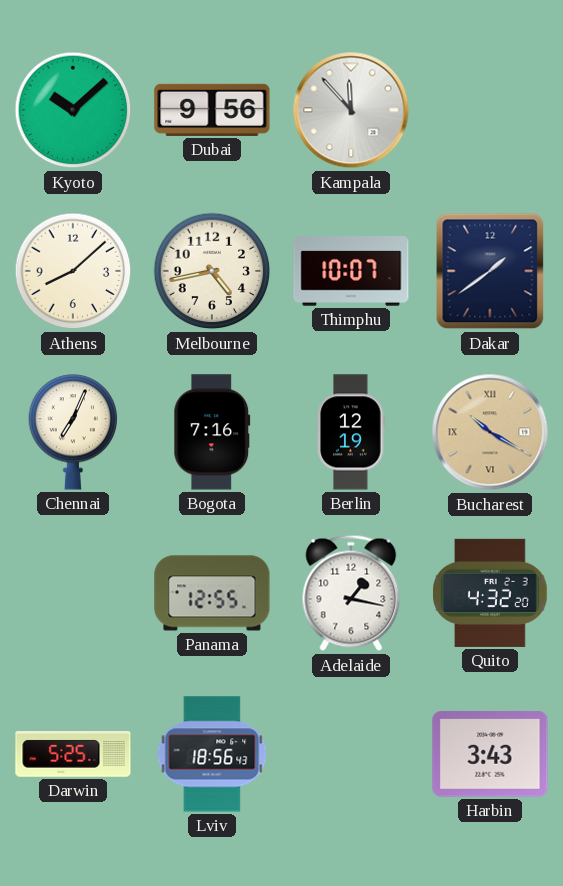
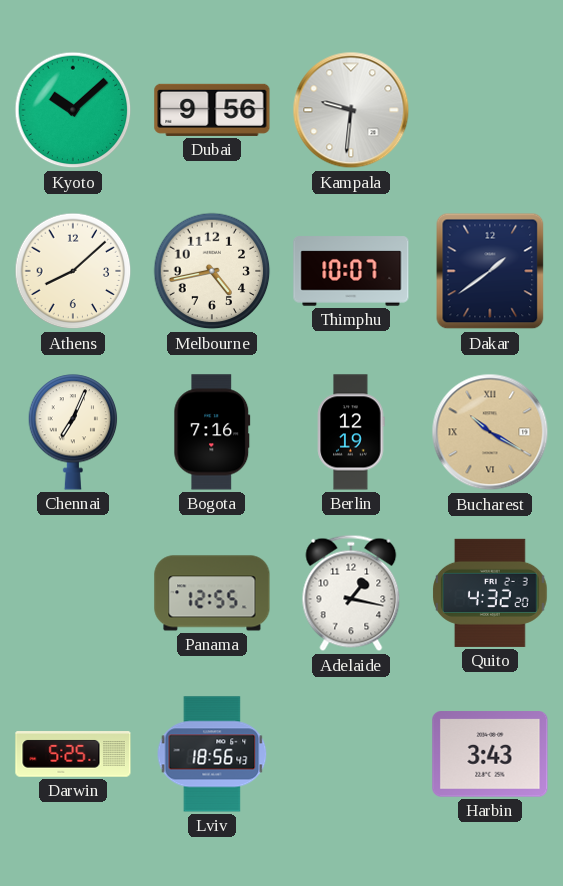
Kampala: 11:53 -> 9:31
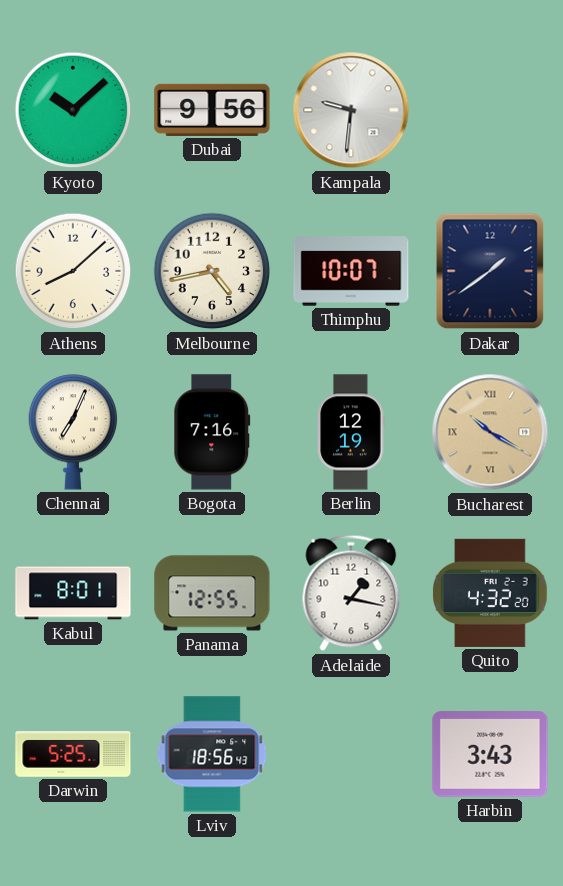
Kabul: none -> 8:01
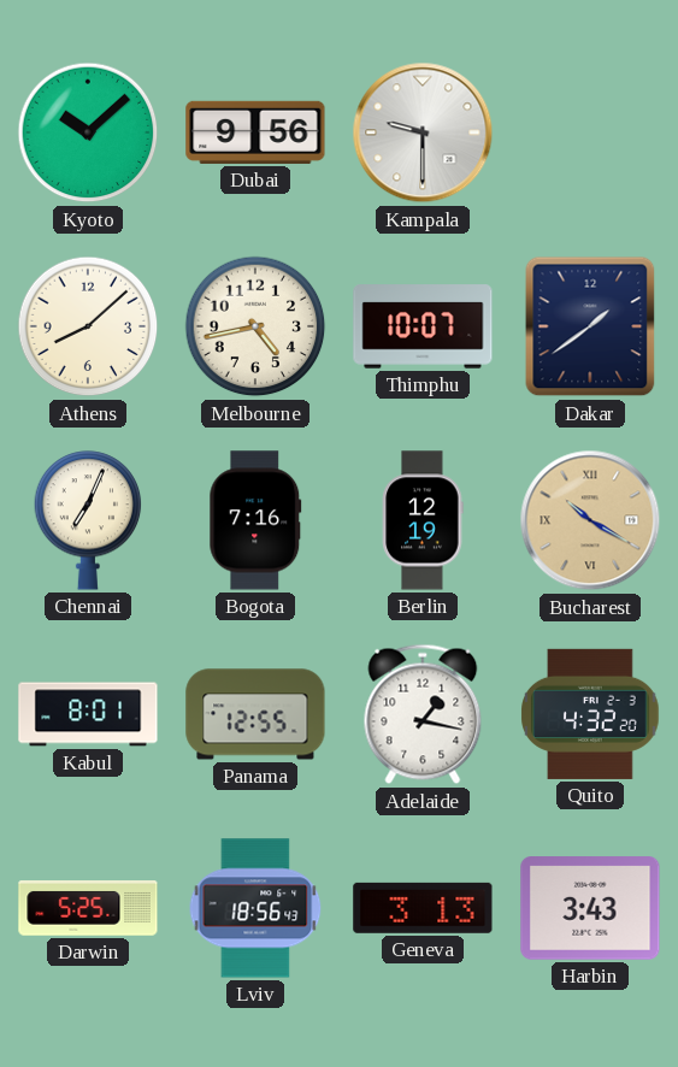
Kampala: 9:31 -> 9:30
Geneva: none -> 3:13
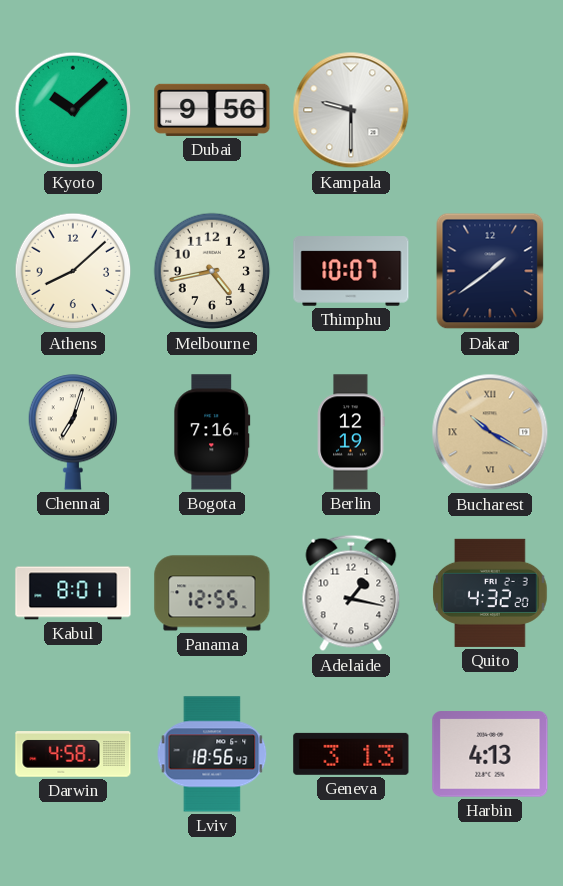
Chennai: 7:04 -> 7:03
Darwin: 5:25 -> 4:58
Harbin: 3:43 -> 4:13
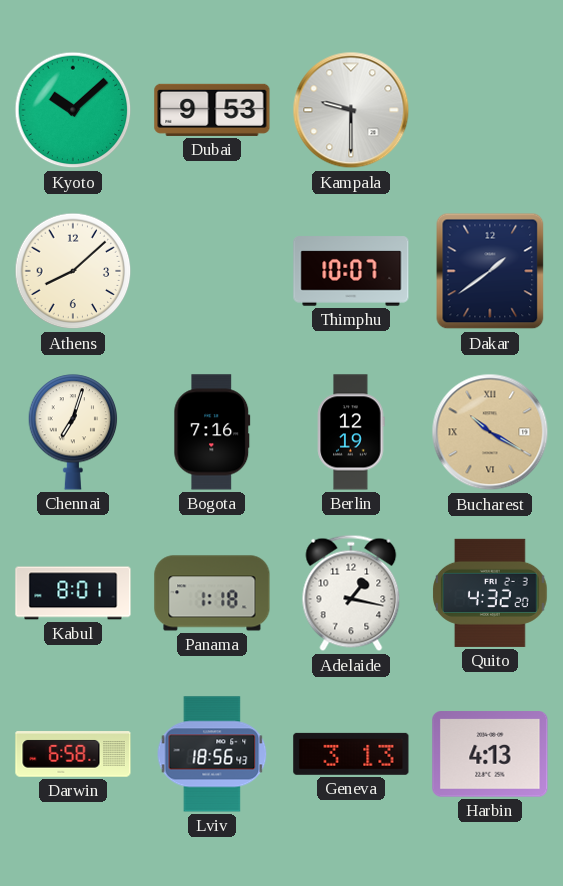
Dubai: 9:56 -> 9:53
Melbourne: 4:43 -> none
Panama: 12:55 -> 1:18
Darwin: 4:58 -> 6:58
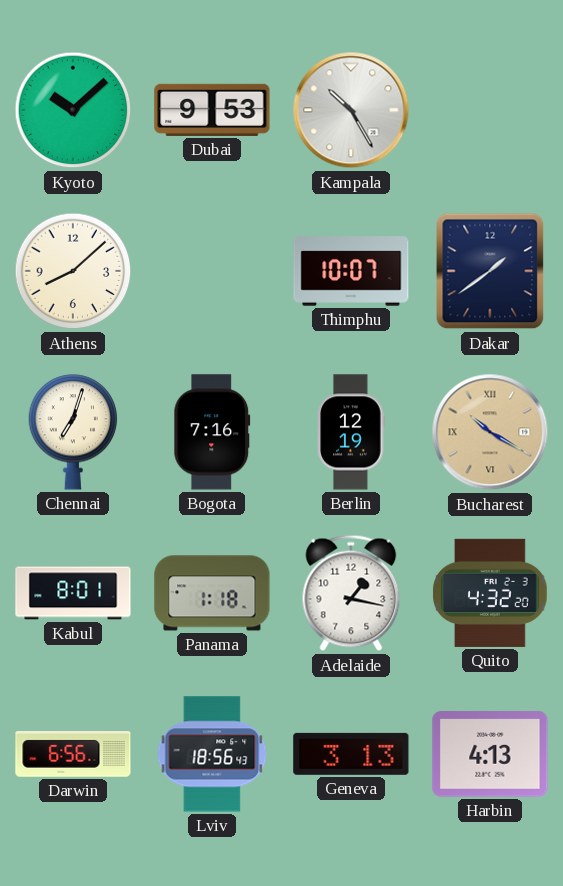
Kampala: 9:30 -> 10:25
Darwin: 6:58 -> 6:56
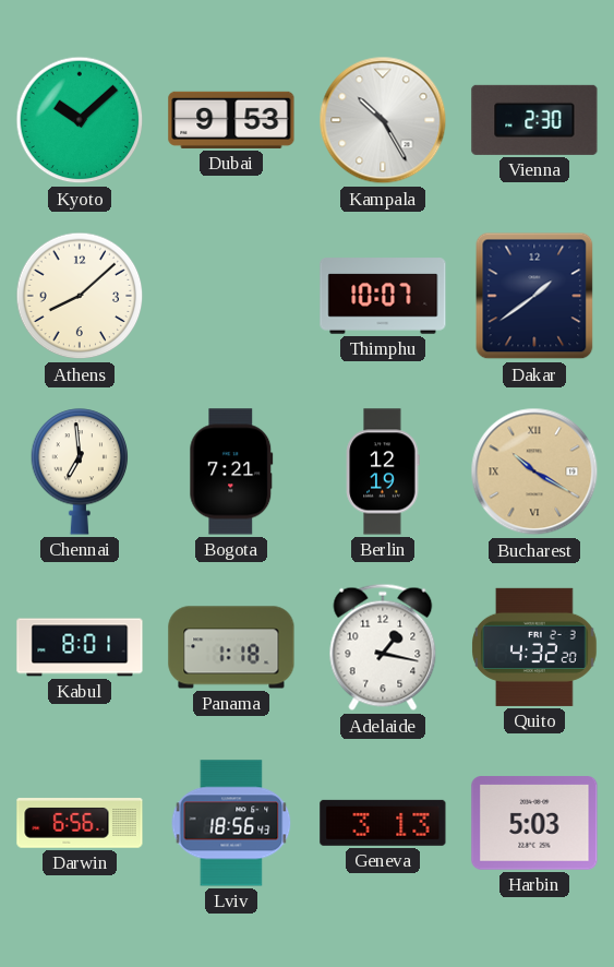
Vienna: none -> 2:30
Chennai: 7:03 -> 6:59
Bogota: 7:16 -> 7:21
Harbin: 4:13 -> 5:03
